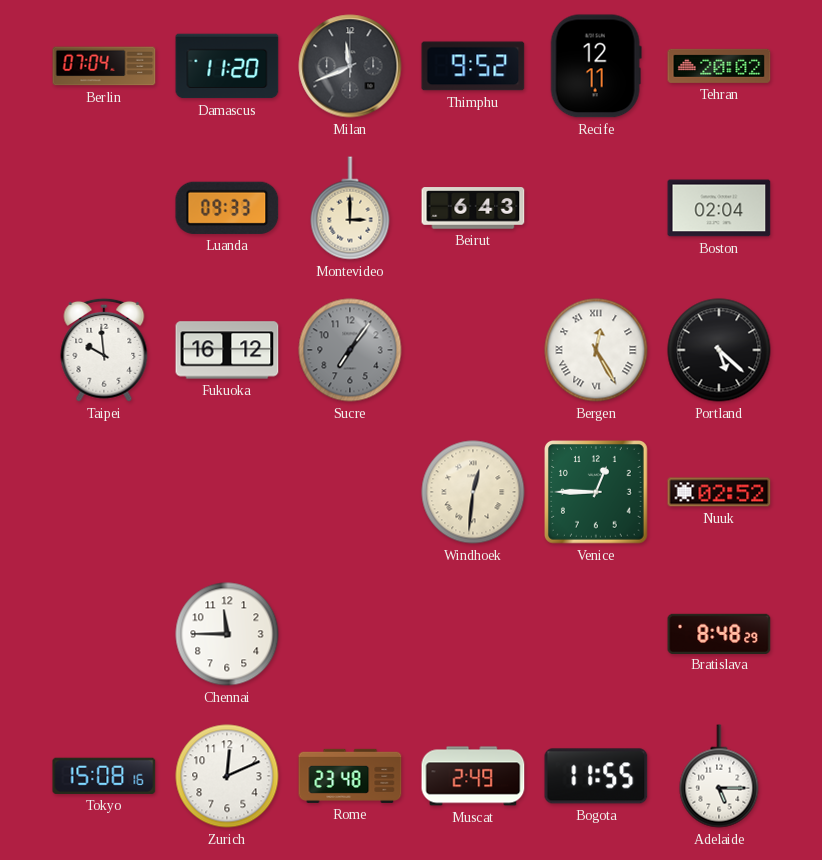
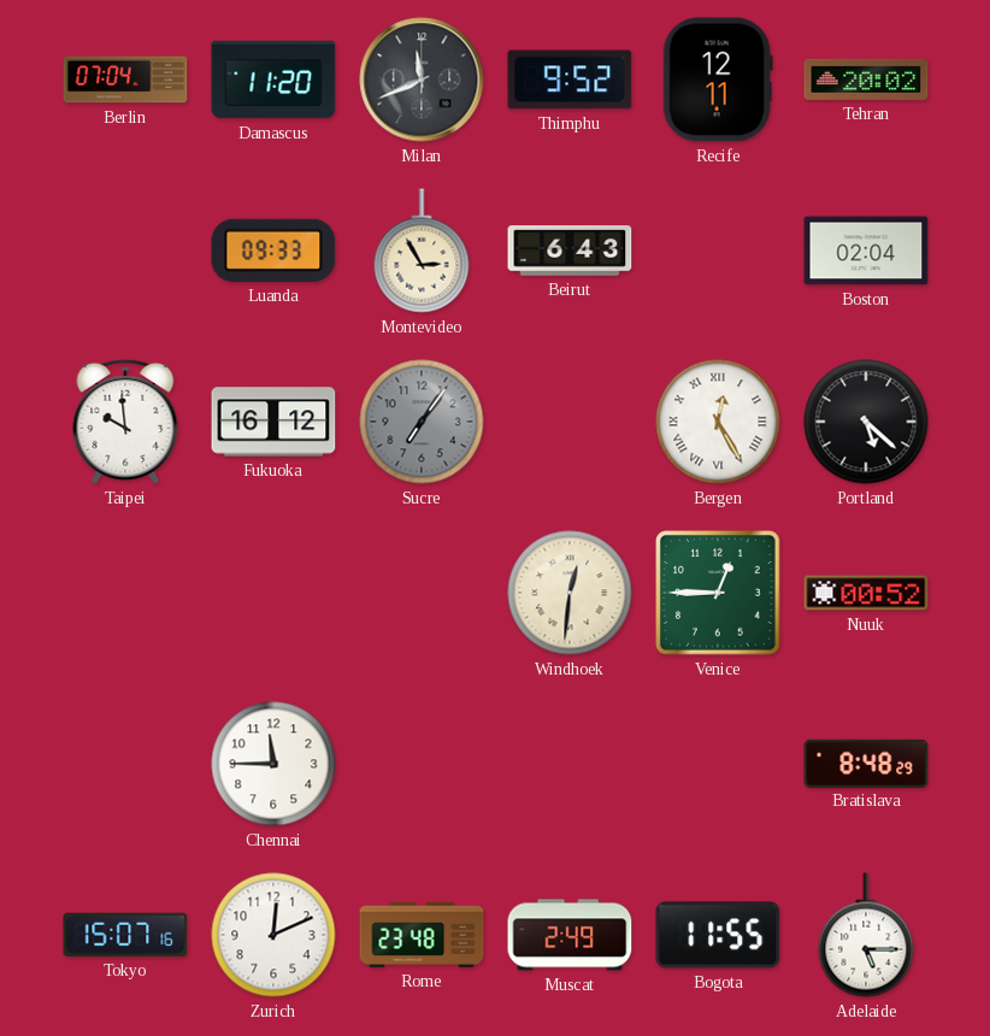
Montevideo: 3:00 -> 2:55
Nuuk: 02:52 -> 00:52
Tokyo: 15:08 -> 15:07
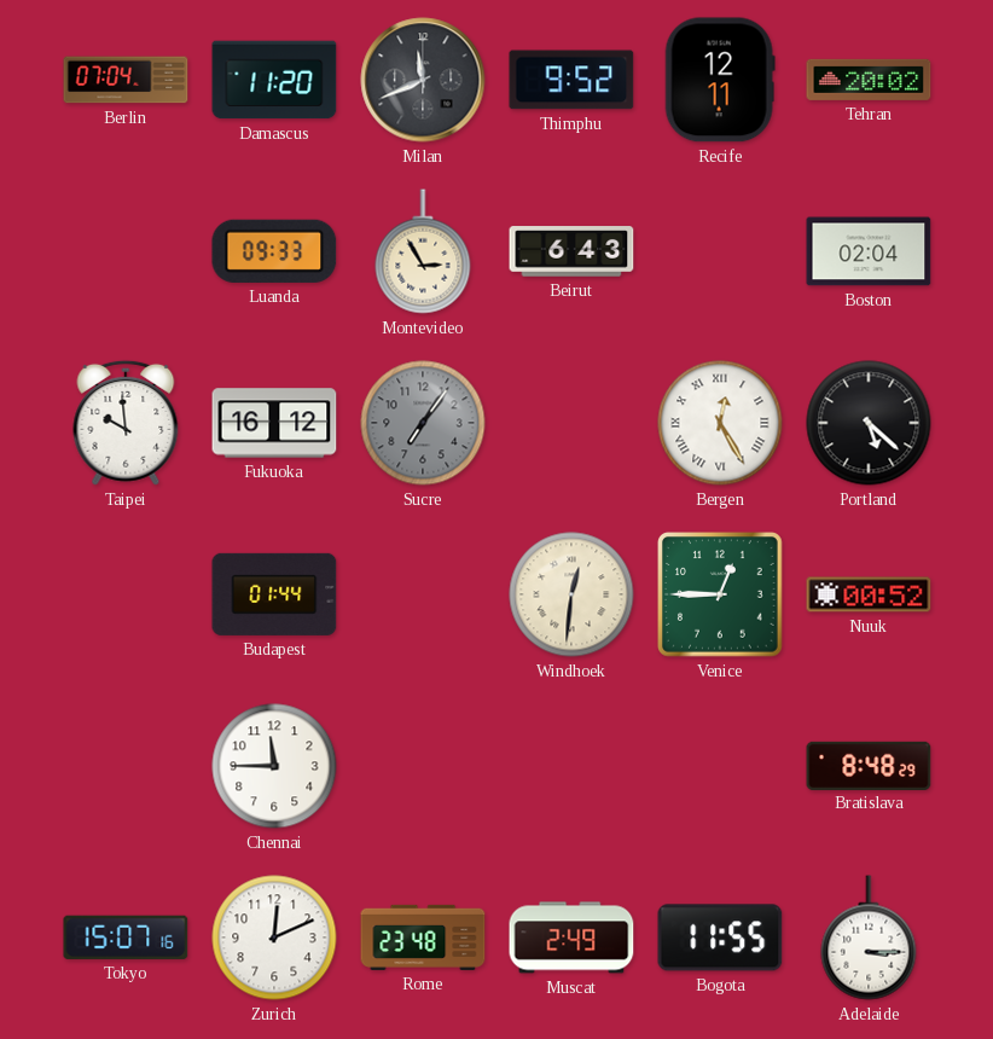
Budapest: none -> 01:44
Adelaide: 5:15 -> 3:15
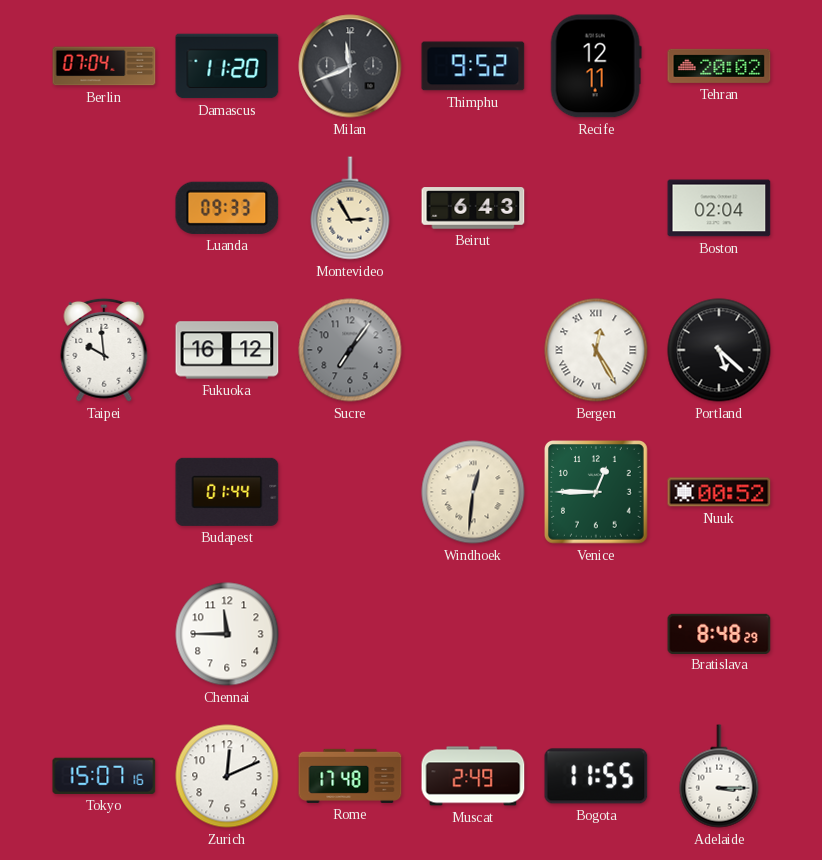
Rome: 23:48 -> 17:48
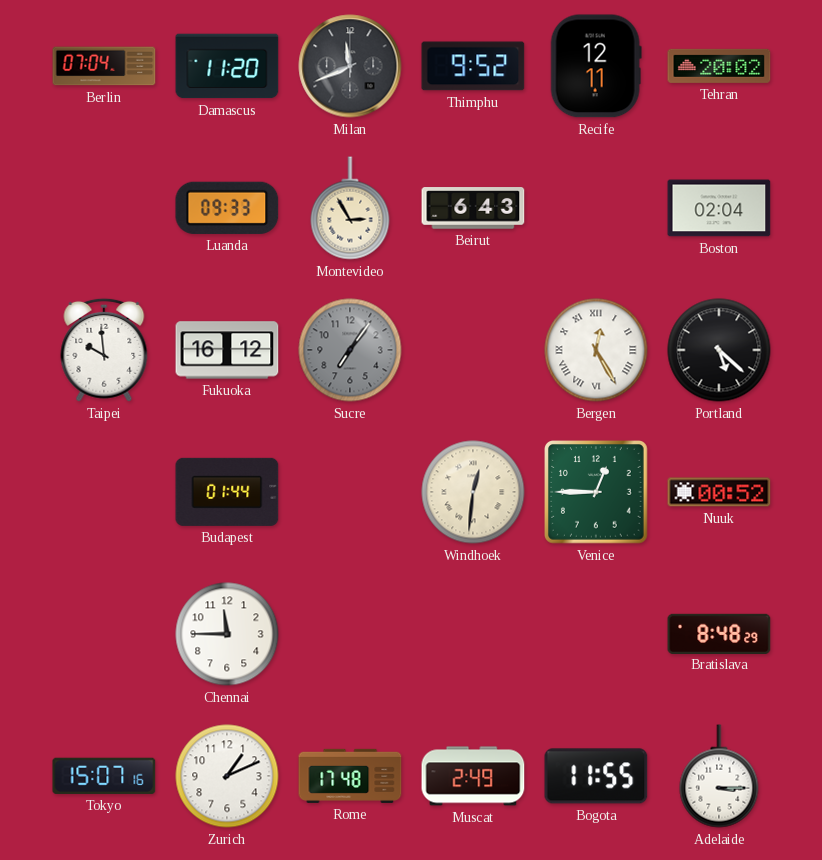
Zurich: 12:11 -> 1:11
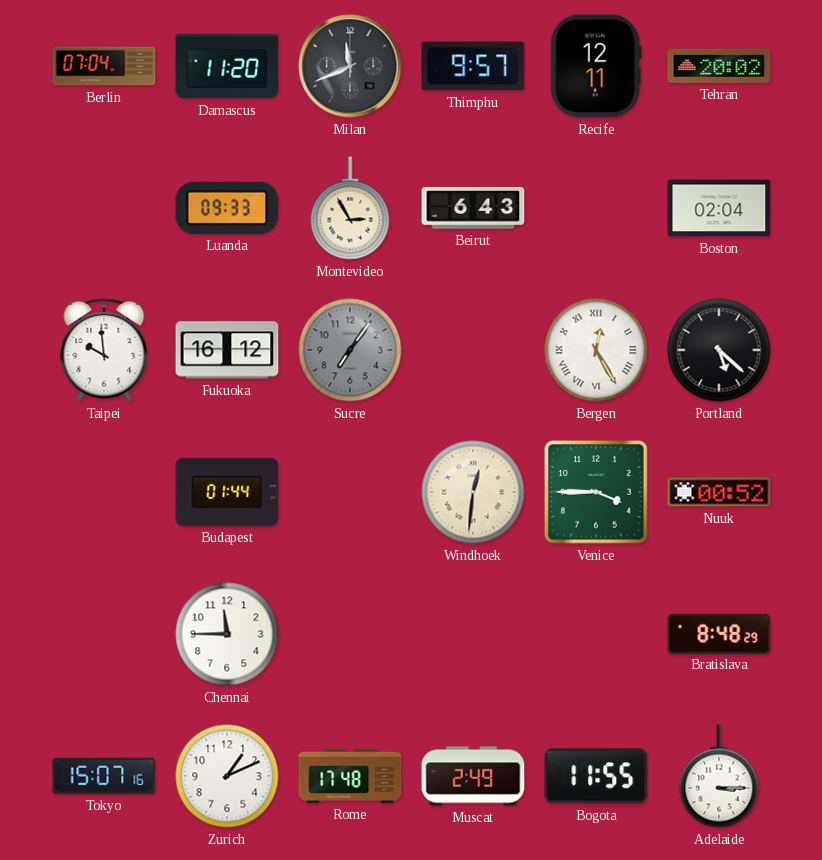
Thimphu: 9:52 -> 9:57
Venice: 12:45 -> 3:45
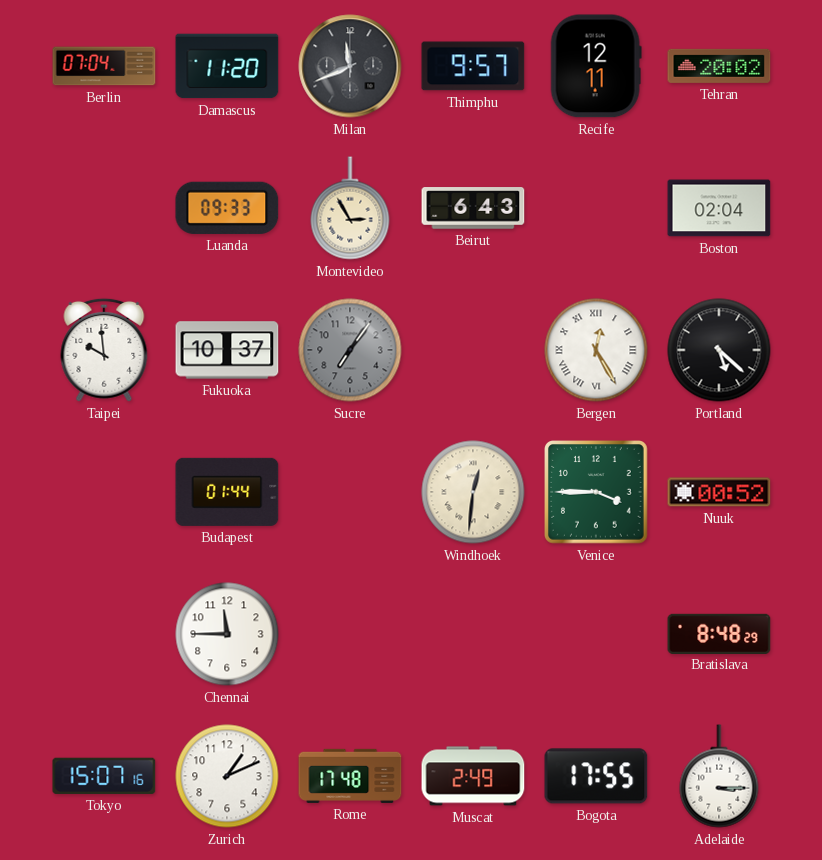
Fukuoka: 16:12 -> 10:37
Bogota: 11:55 -> 17:55
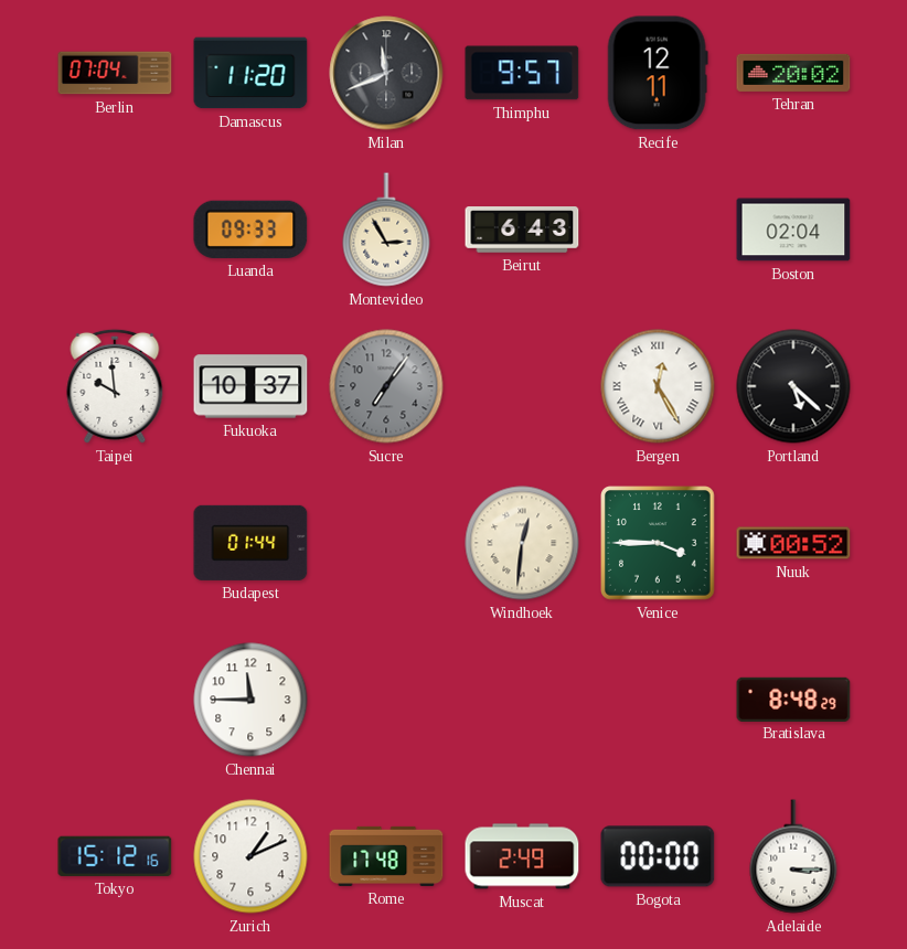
Tokyo: 15:07 -> 15:12
Bogota: 17:55 -> 00:00
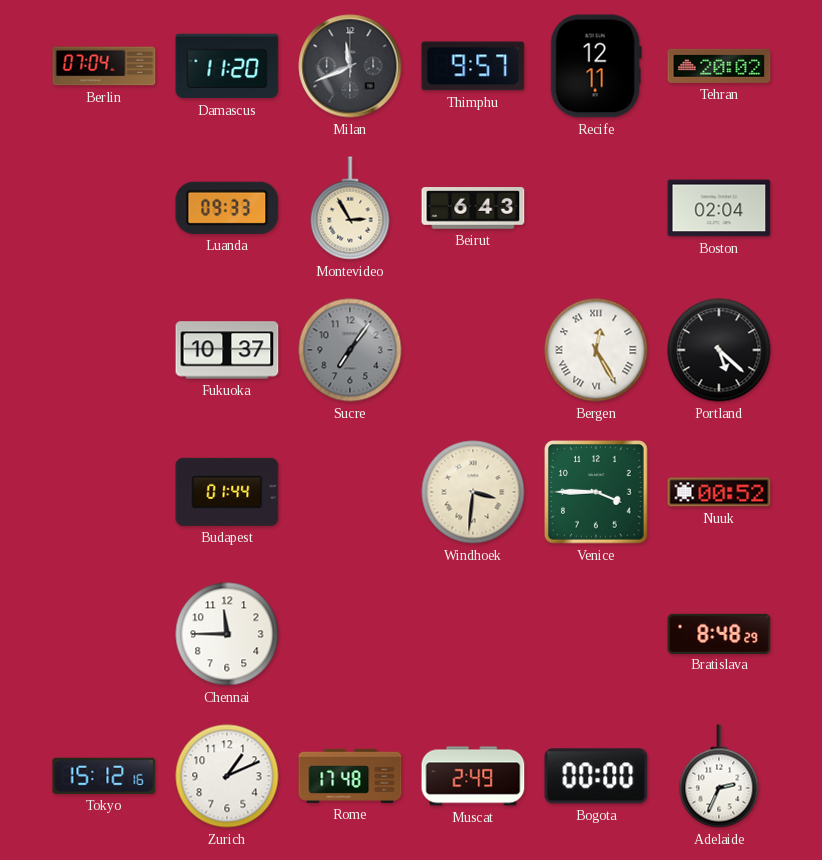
Taipei: 9:59 -> none
Windhoek: 12:31 -> 3:31
Adelaide: 3:15 -> 2:34
